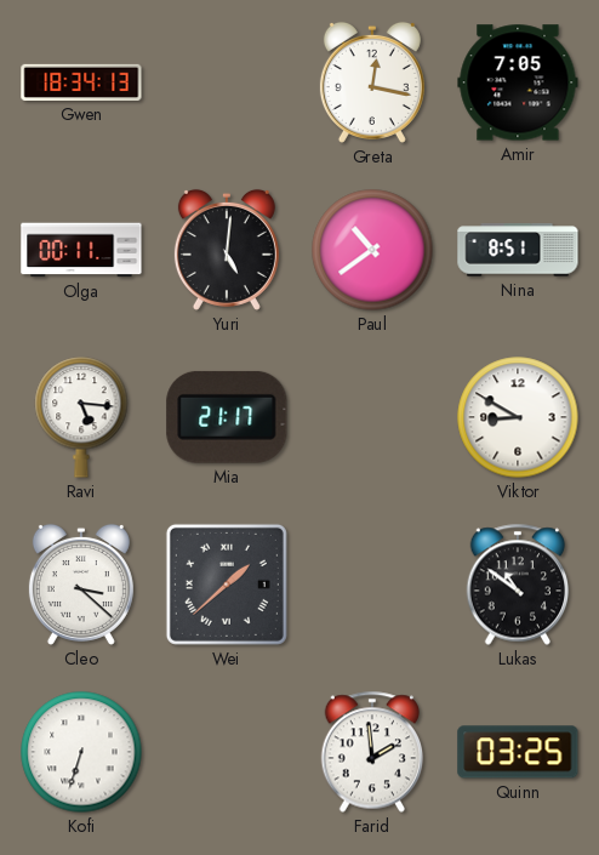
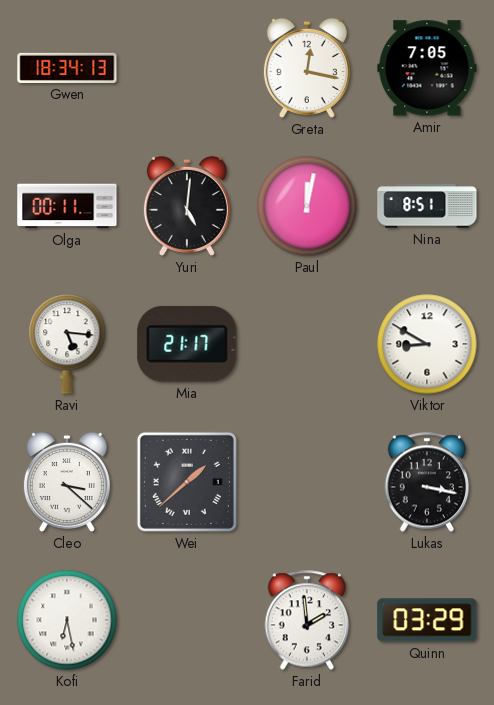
Paul: 10:39 -> 12:02
Lukas: 10:51 -> 3:17
Kofi: 6:33 -> 6:28
Quinn: 03:25 -> 03:29
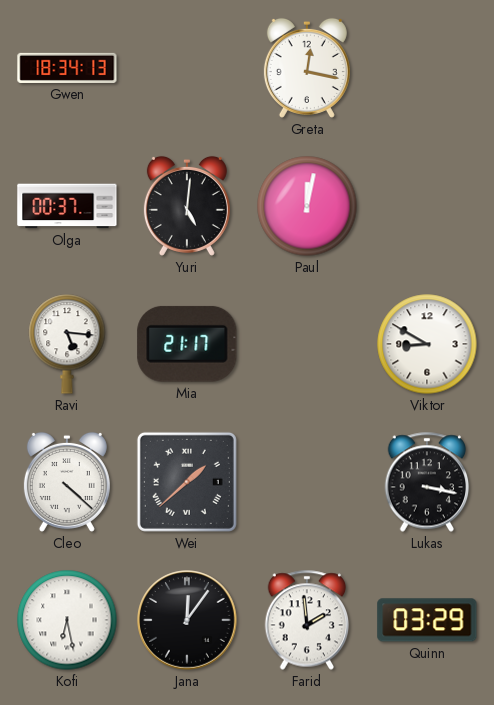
Amir: 7:05 -> none
Olga: 00:11 -> 00:37
Nina: 8:51 -> none
Cleo: 3:22 -> 4:22
Jana: none -> 12:06
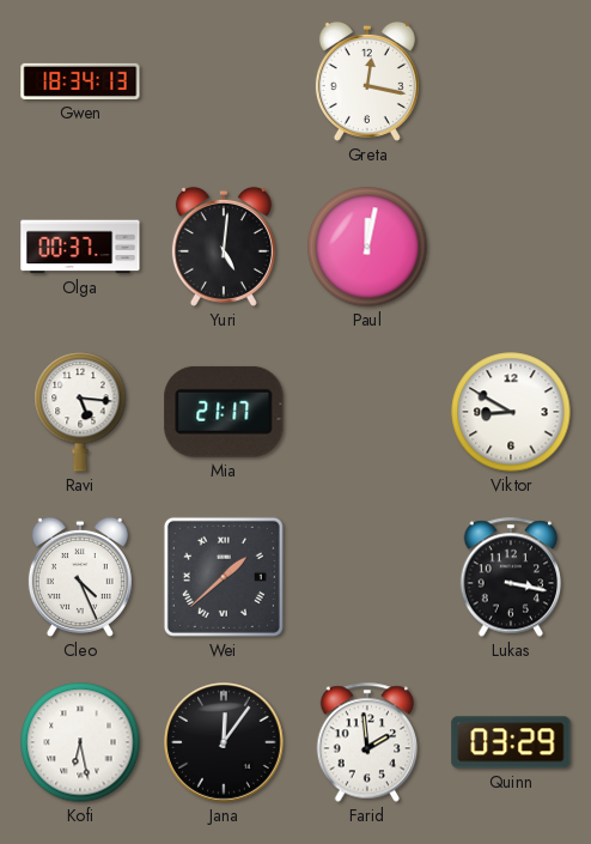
Cleo: 4:22 -> 4:26
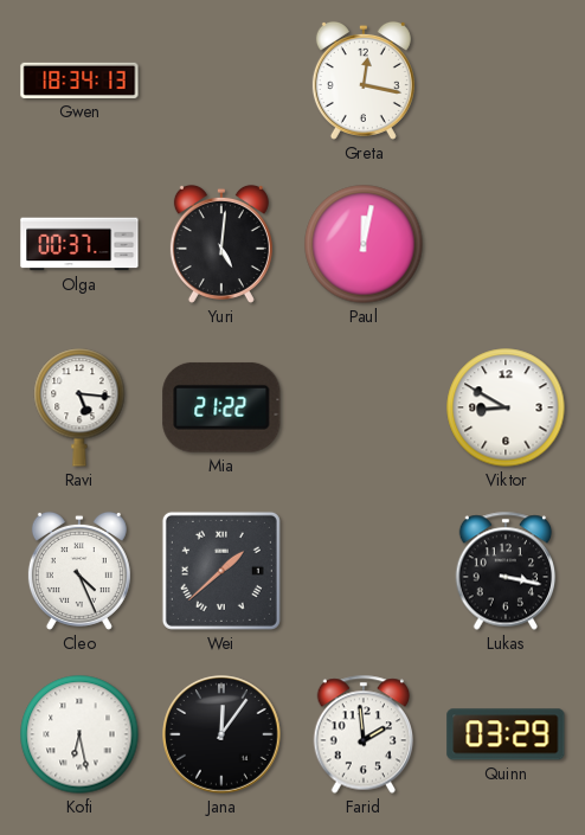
Mia: 21:17 -> 21:22
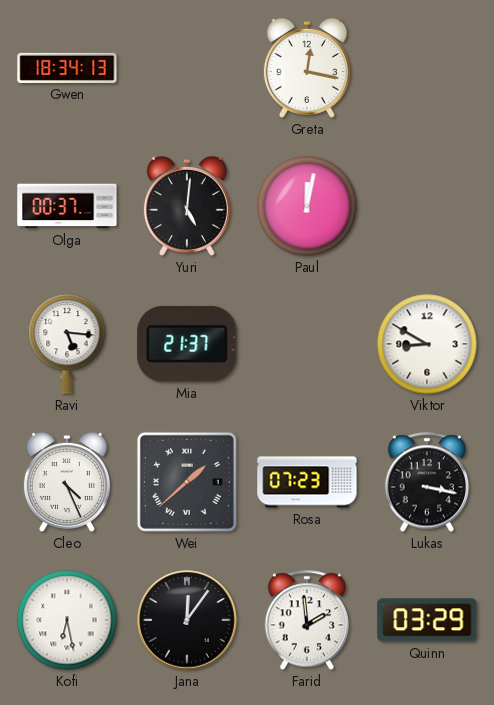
Mia: 21:22 -> 21:37
Rosa: none -> 07:23
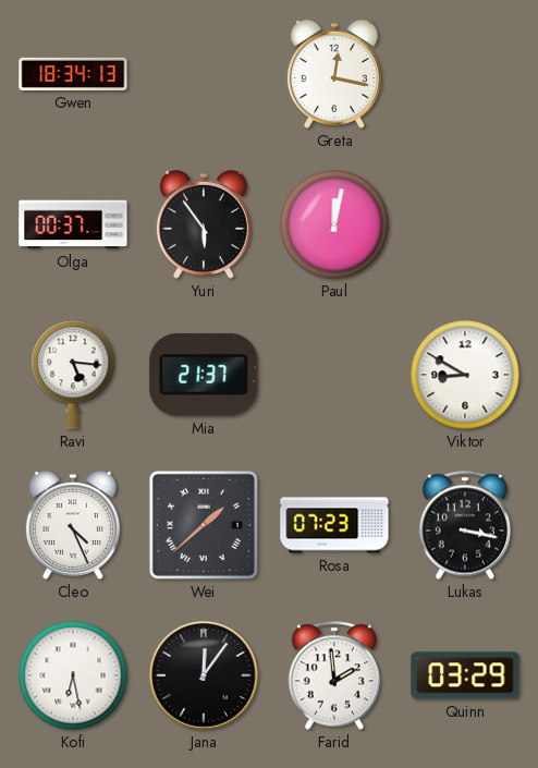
Yuri: 5:01 -> 5:54
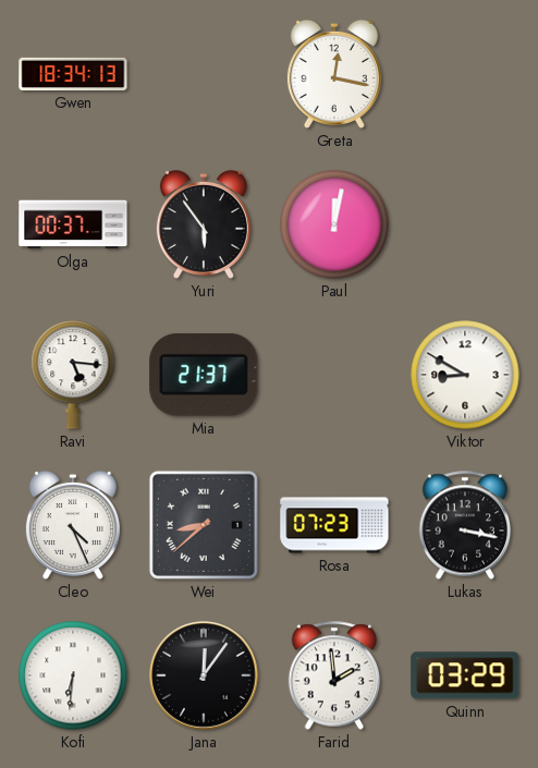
Wei: 1:38 -> 8:38
Kofi: 6:28 -> 6:31
